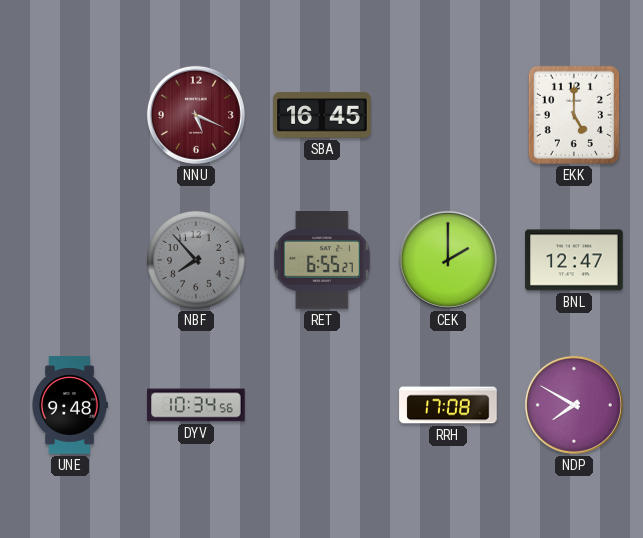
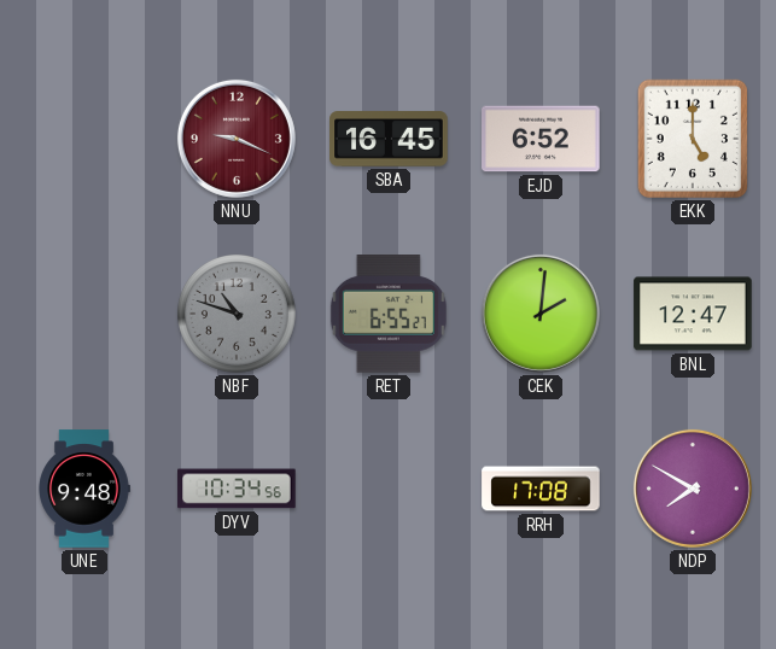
NNU: 5:19 -> 9:19
EJD: none -> 6:52
NBF: 7:53 -> 10:48
CEK: 2:00 -> 2:01
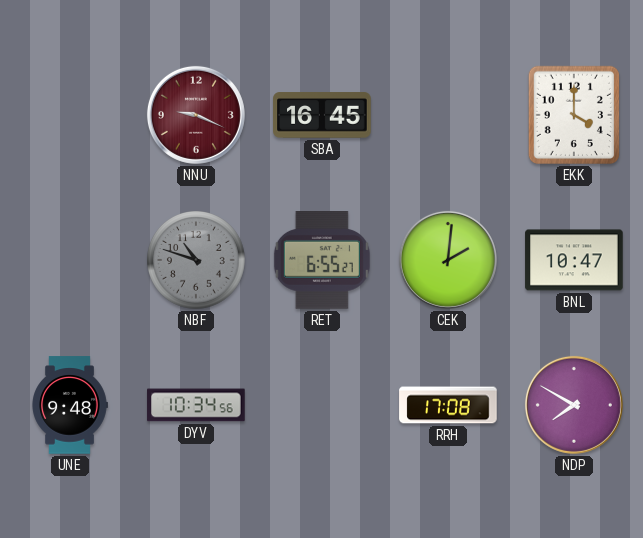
EJD: 6:52 -> none
EKK: 5:00 -> 4:00
BNL: 12:47 -> 10:47
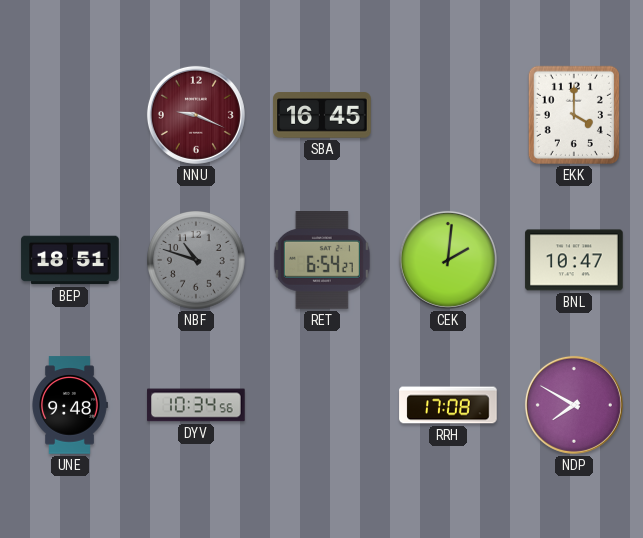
BEP: none -> 18:51
RET: 6:55 -> 6:54
